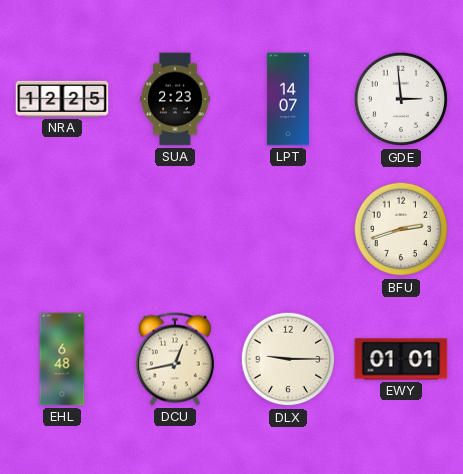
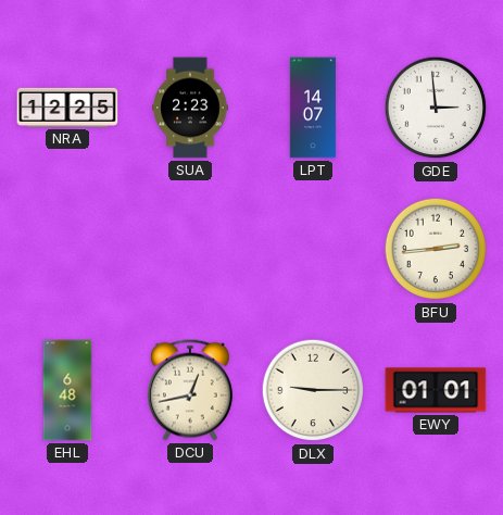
BFU: 2:42 -> 2:44
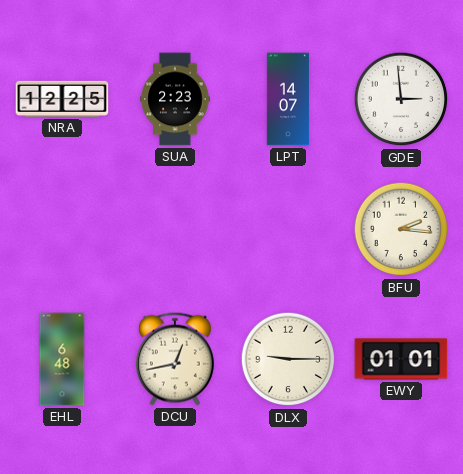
BFU: 2:44 -> 2:16
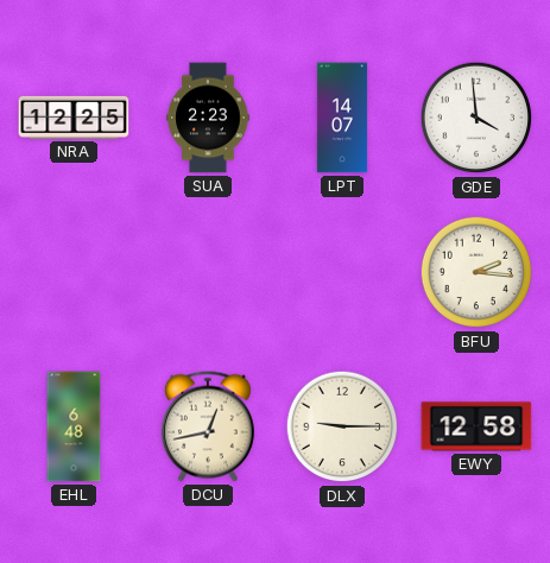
GDE: 2:59 -> 3:59
EWY: 01:01 -> 12:58
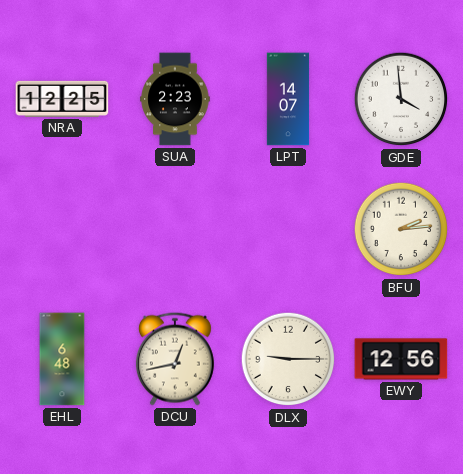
BFU: 2:16 -> 2:14
EWY: 12:58 -> 12:56
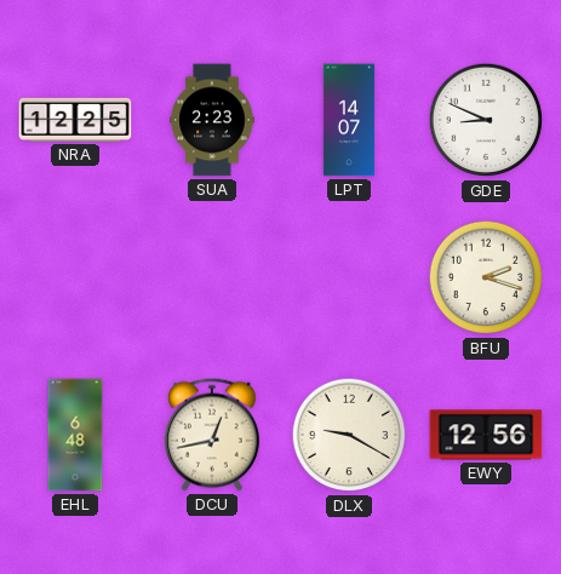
GDE: 3:59 -> 8:49
BFU: 2:14 -> 2:18
DLX: 9:15 -> 9:20
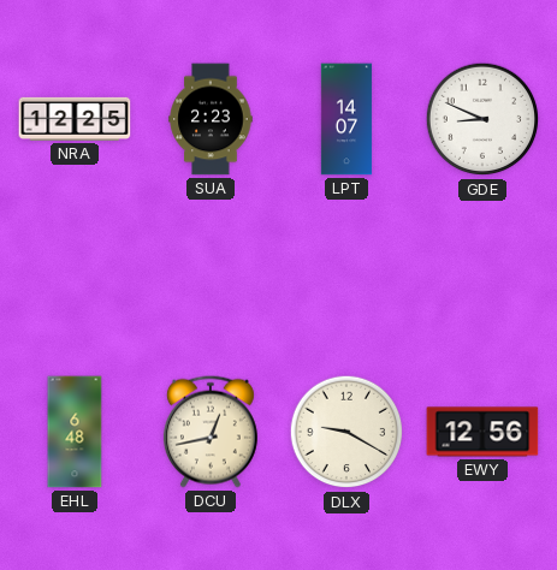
BFU: 2:18 -> none
